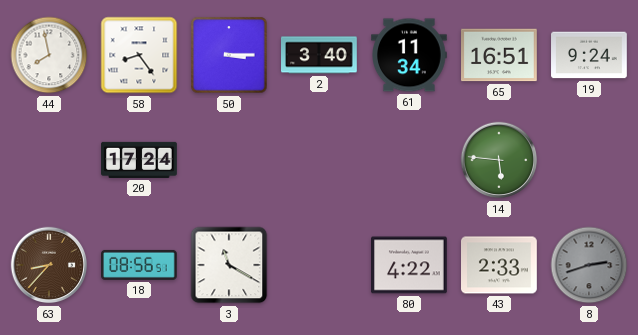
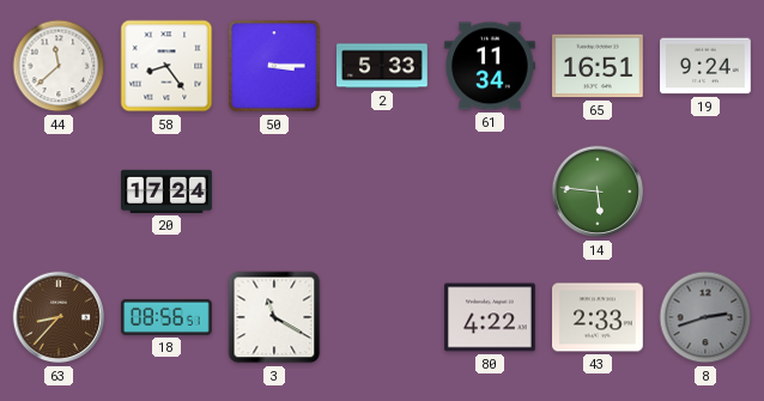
44: 7:58 -> 11:38
2: 3:40 -> 5:33
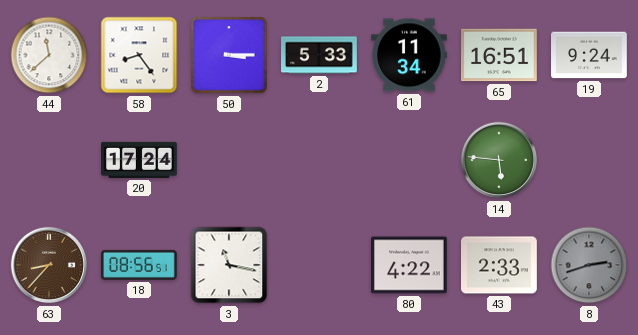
3: 11:20 -> 11:17
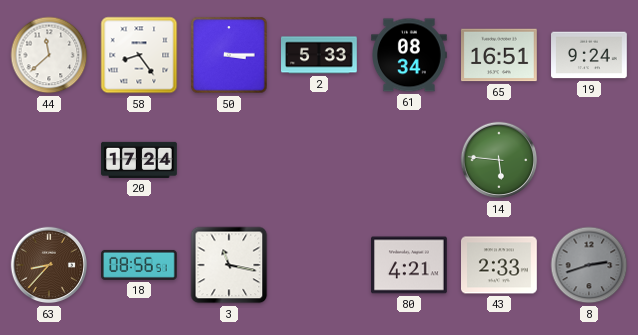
61: 11:34 -> 08:34
80: 4:22 -> 4:21
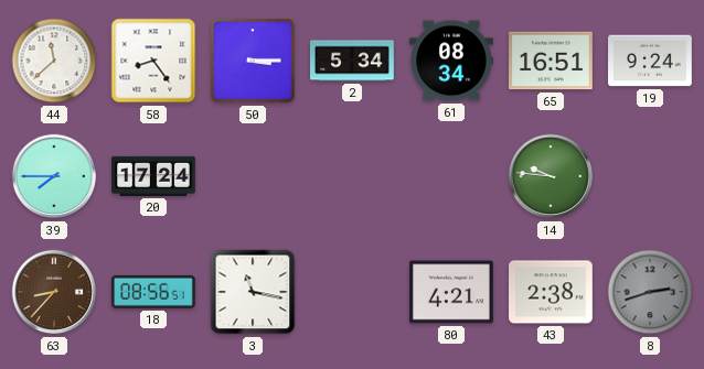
2: 5:33 -> 5:34
39: none -> 7:45
14: 5:46 -> 9:46
43: 2:33 -> 2:38
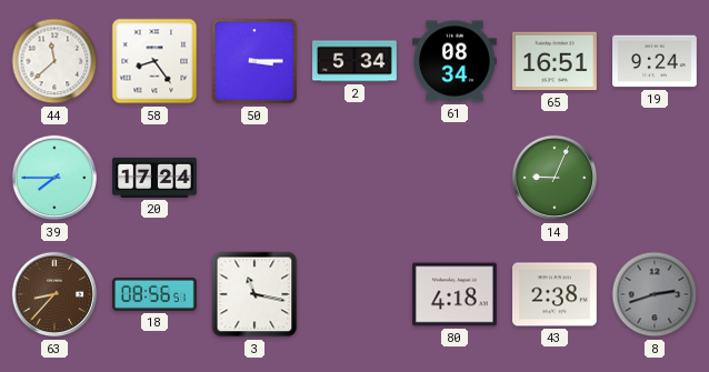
14: 9:46 -> 9:04
80: 4:21 -> 4:18
